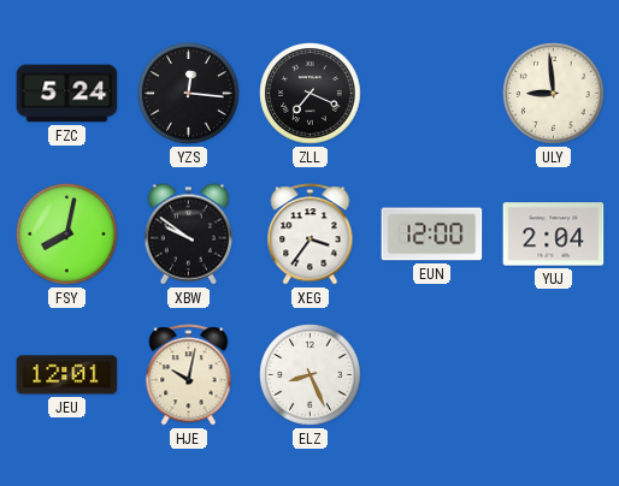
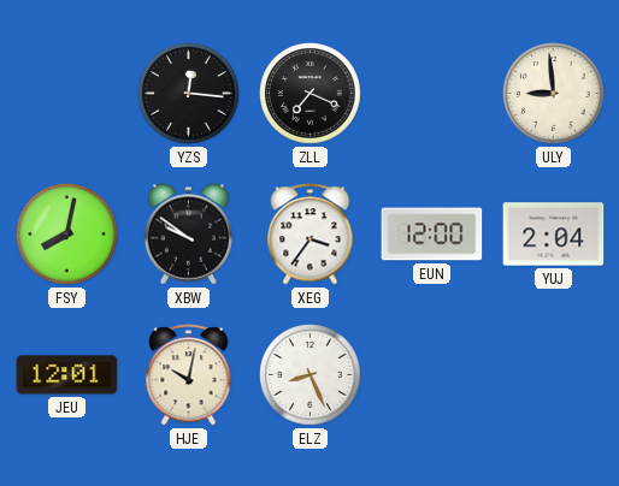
FZC: 5:24 -> none
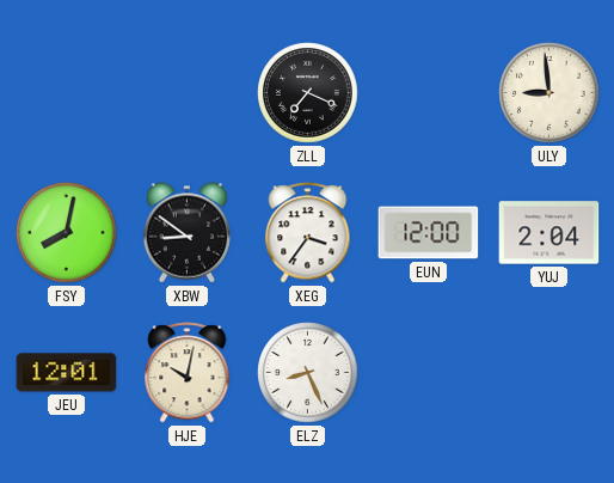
YZS: 12:16 -> none
XBW: 9:51 -> 8:51
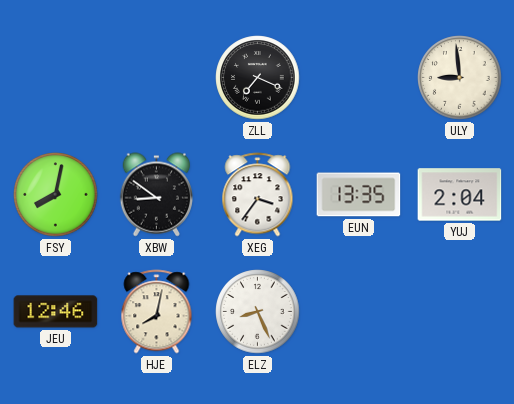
EUN: 12:00 -> 13:35
JEU: 12:01 -> 12:46
HJE: 10:02 -> 8:02
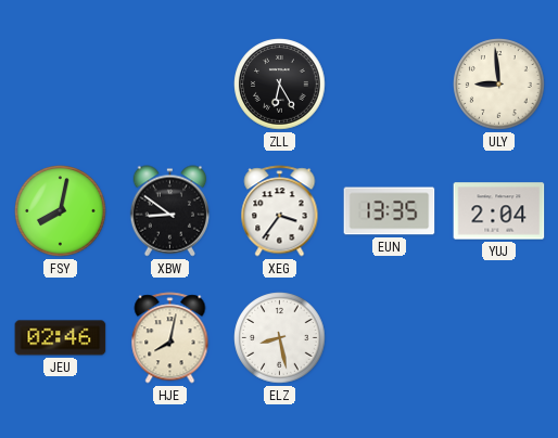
ZLL: 7:19 -> 6:25
JEU: 12:46 -> 02:46
ELZ: 8:26 -> 8:28
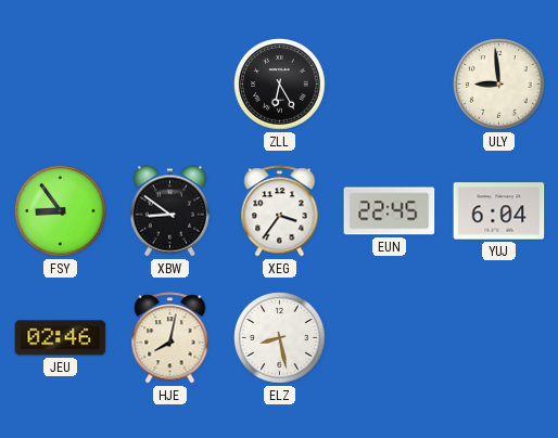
FSY: 8:02 -> 8:54
EUN: 13:35 -> 22:45
YUJ: 2:04 -> 6:04
